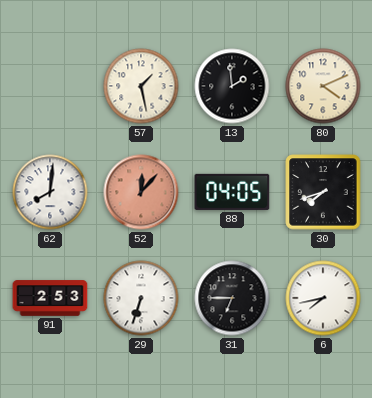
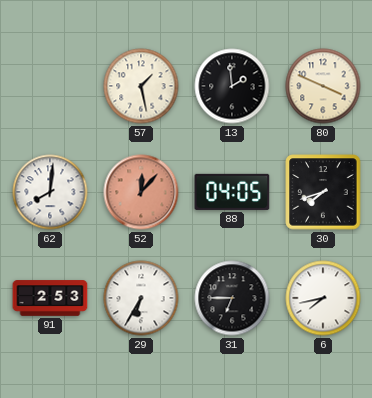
80: 4:11 -> 3:49
29: 6:33 -> 6:35
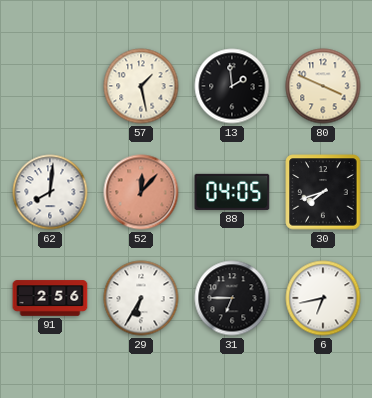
91: 2:53 -> 2:56
6: 7:43 -> 6:43
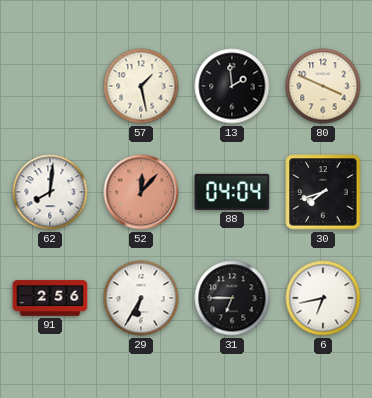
88: 04:05 -> 04:04
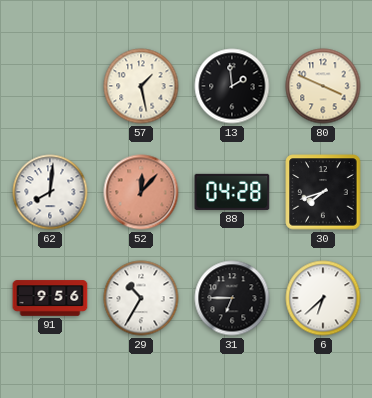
88: 04:04 -> 04:28
91: 2:56 -> 9:56
29: 6:35 -> 10:35
6: 6:43 -> 6:38
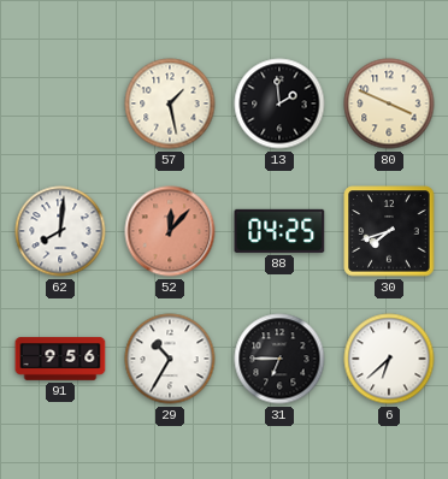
88: 04:28 -> 04:25
